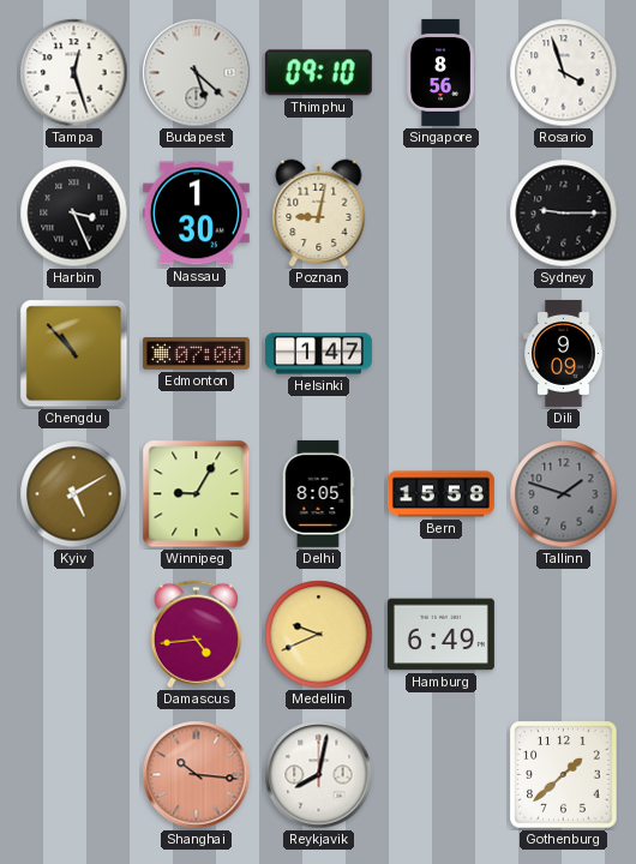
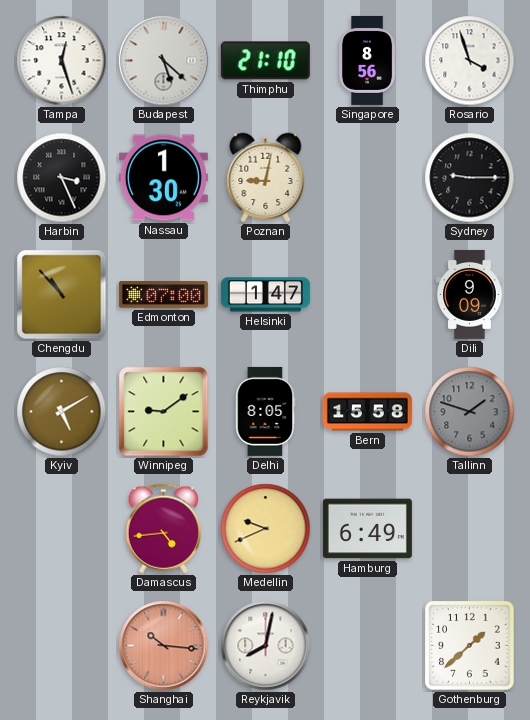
Thimphu: 09:10 -> 21:10
Winnipeg: 9:05 -> 9:09
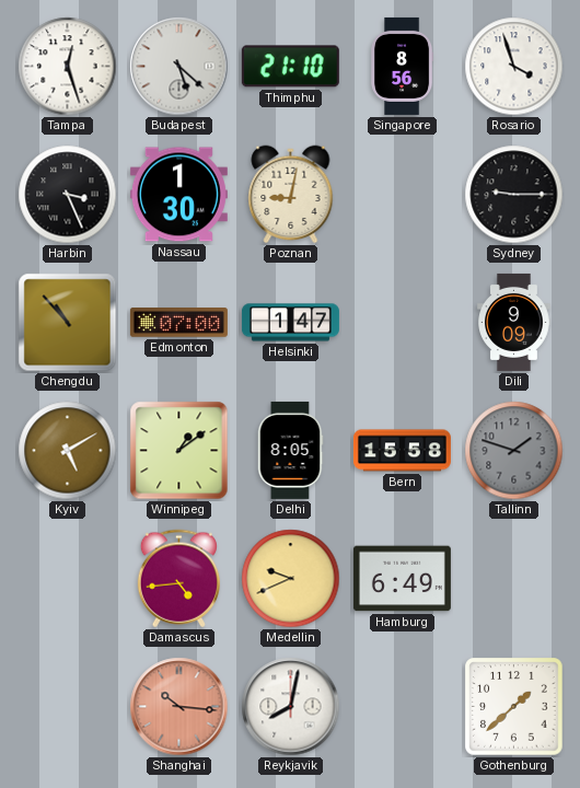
Winnipeg: 9:09 -> 1:09
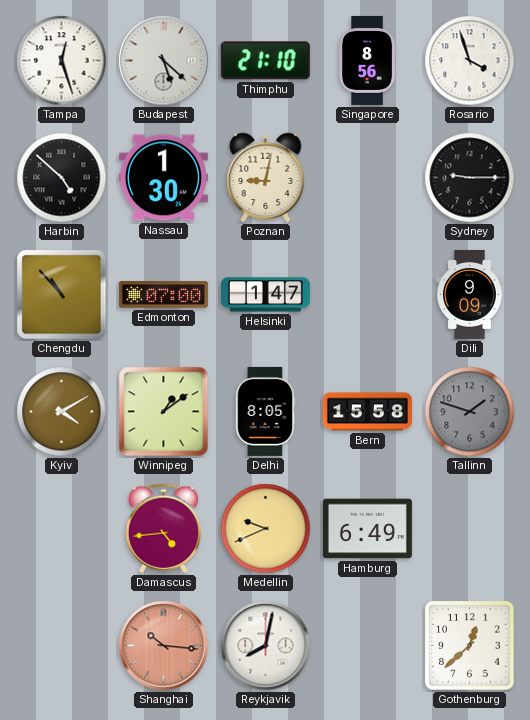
Harbin: 3:26 -> 4:52
Kyiv: 5:10 -> 4:10
Gothenburg: 1:38 -> 12:38
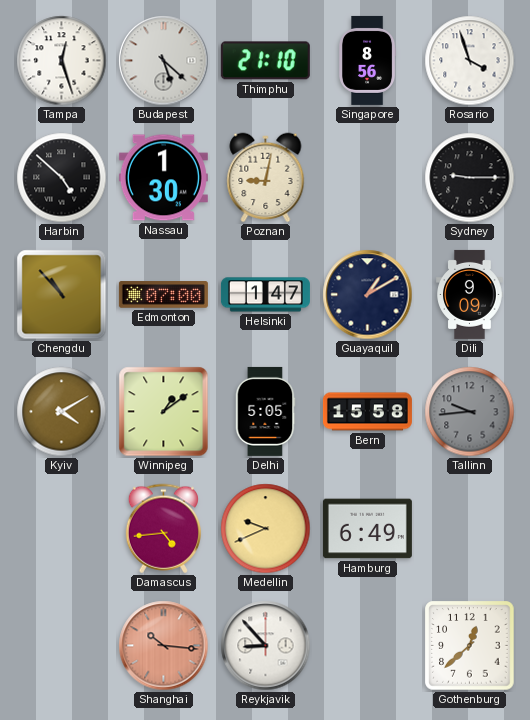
Guayaquil: none -> 1:10
Delhi: 8:05 -> 5:05
Tallinn: 1:48 -> 9:44
Reykjavik: 8:02 -> 8:53
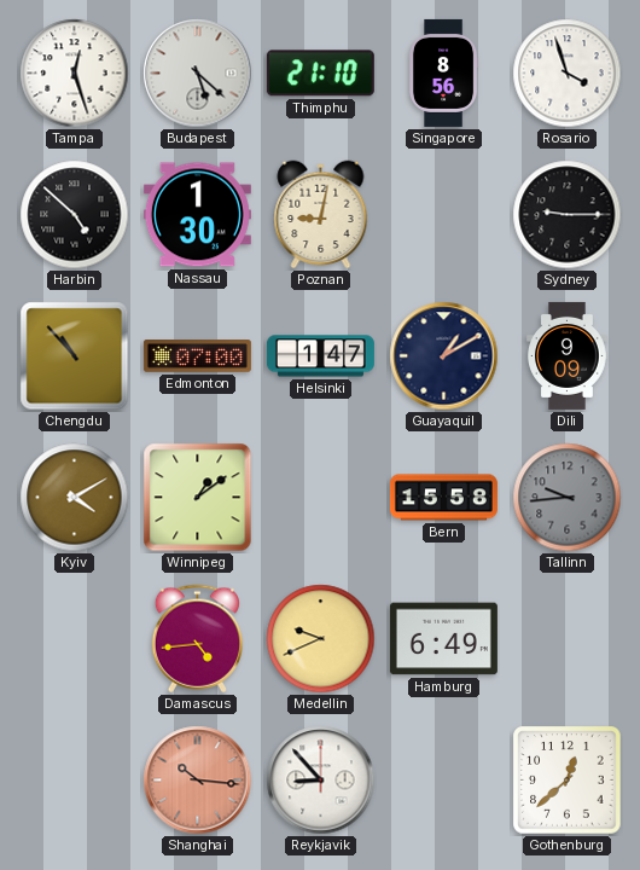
Delhi: 5:05 -> none
